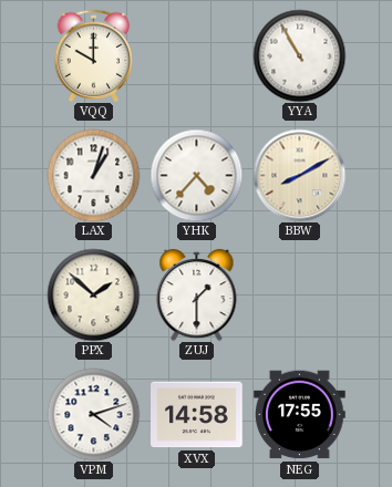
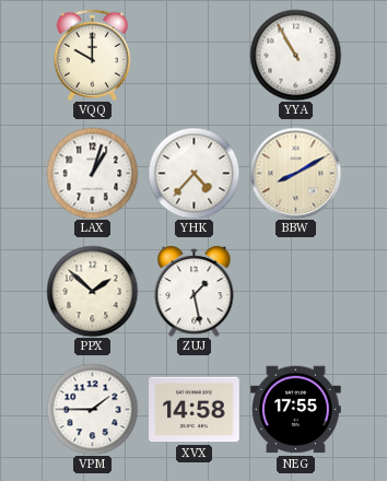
ZUJ: 1:30 -> 1:28
VPM: 4:12 -> 1:45
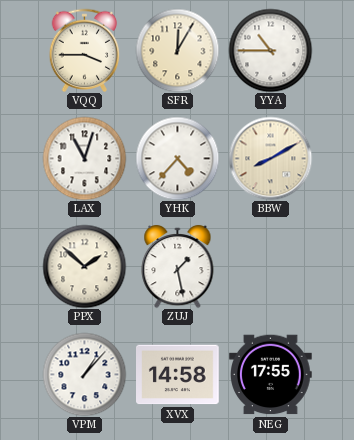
VQQ: 10:00 -> 3:45
SFR: none -> 12:05
YYA: 10:55 -> 10:45
LAX: 1:03 -> 11:03
VPM: 1:45 -> 1:07
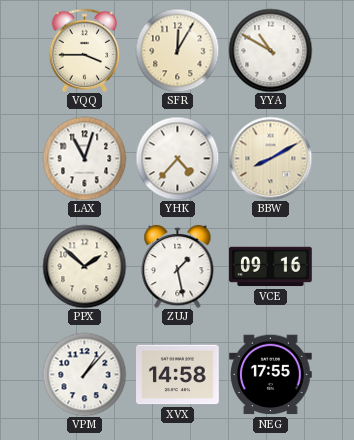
YYA: 10:45 -> 10:50
VCE: none -> 09:16
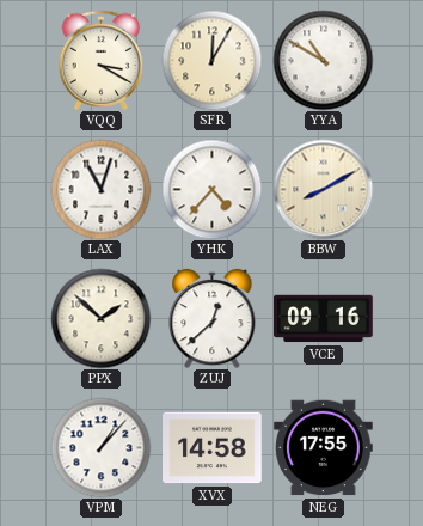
VQQ: 3:45 -> 3:20
ZUJ: 1:28 -> 12:38
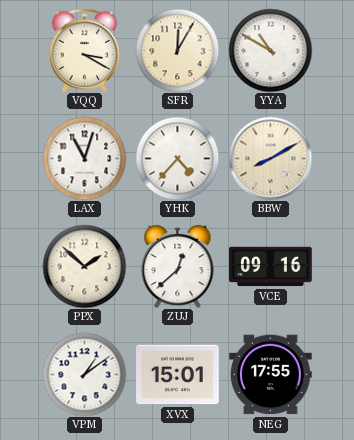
VPM: 1:07 -> 1:09
XVX: 14:58 -> 15:01
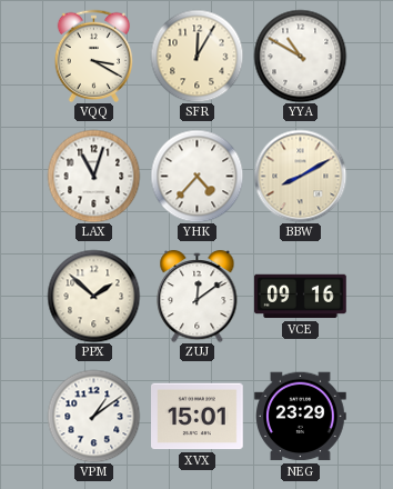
ZUJ: 12:38 -> 12:09
NEG: 17:55 -> 23:29
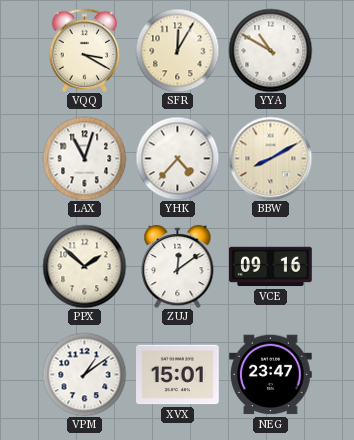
NEG: 23:29 -> 23:47
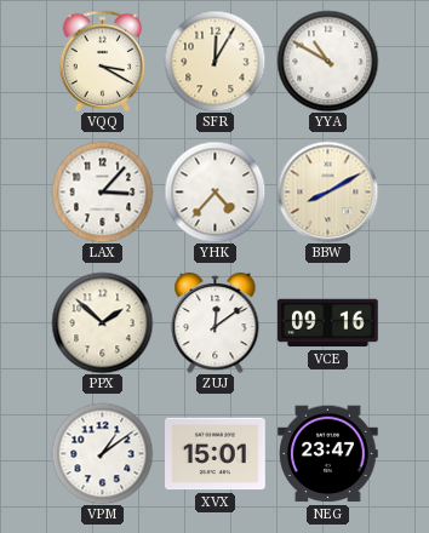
LAX: 11:03 -> 3:07
